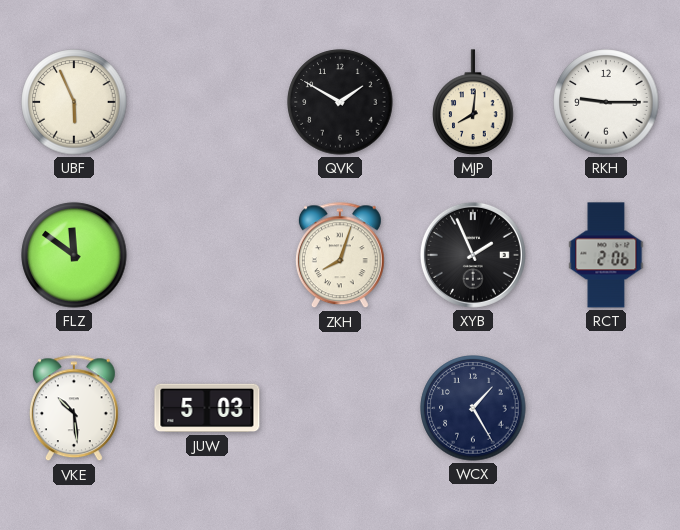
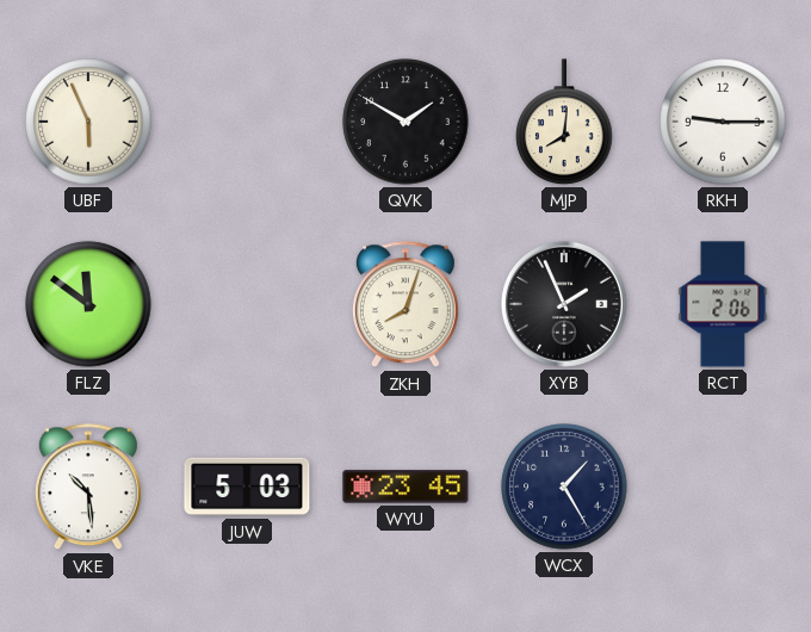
WYU: none -> 23:45
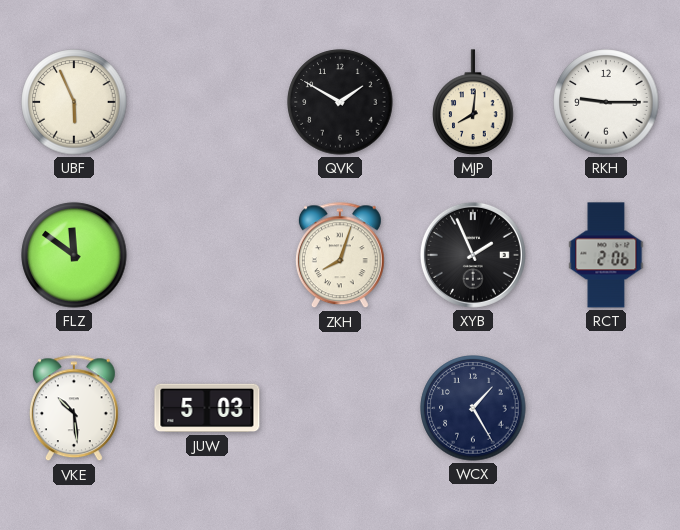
WYU: 23:45 -> none
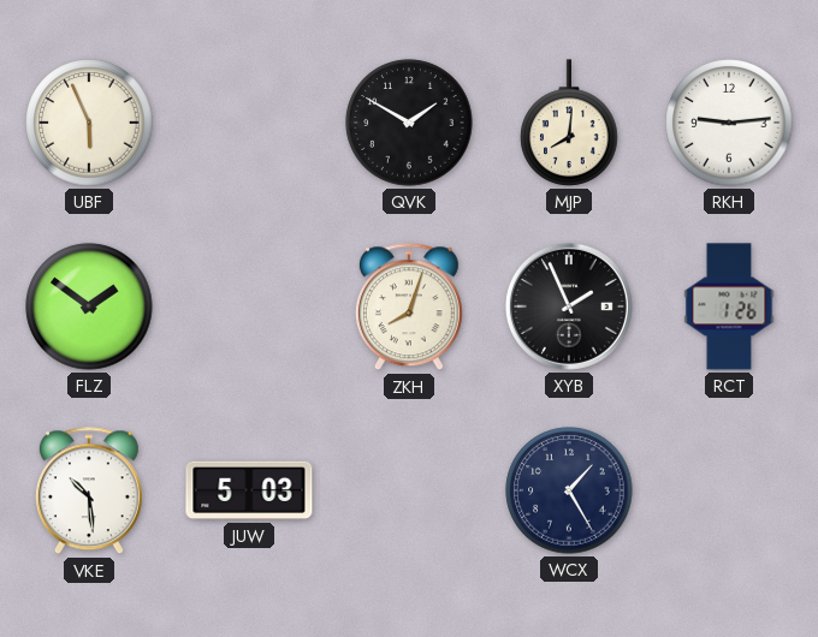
RKH: 9:15 -> 9:14
FLZ: 11:51 -> 1:51
RCT: 2:06 -> 1:26
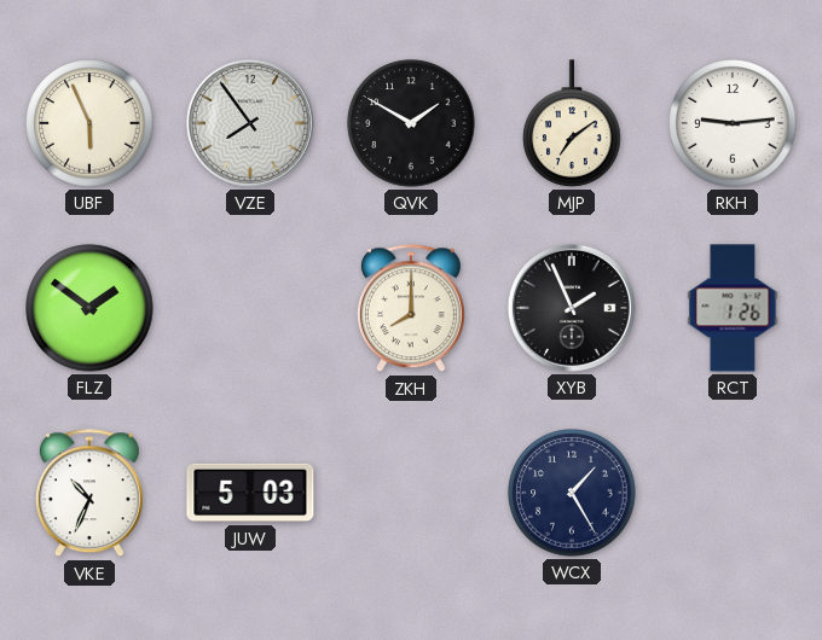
VZE: none -> 7:54
MJP: 8:01 -> 7:09
ZKH: 8:03 -> 8:00
VKE: 10:29 -> 10:34
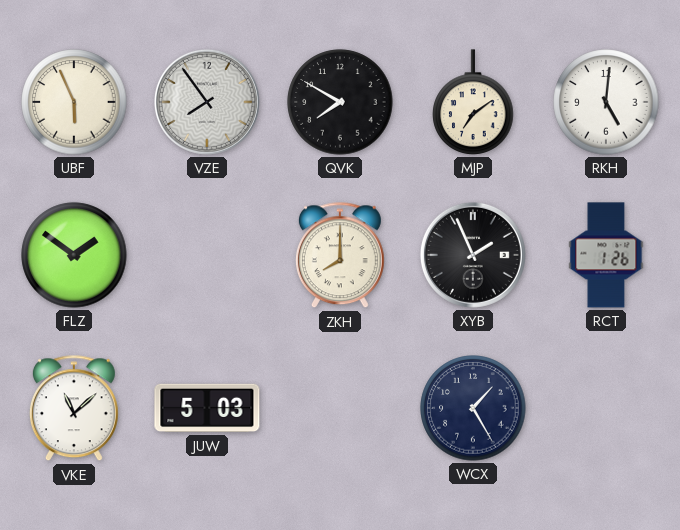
QVK: 1:50 -> 7:50
RKH: 9:14 -> 5:01
VKE: 10:34 -> 11:08
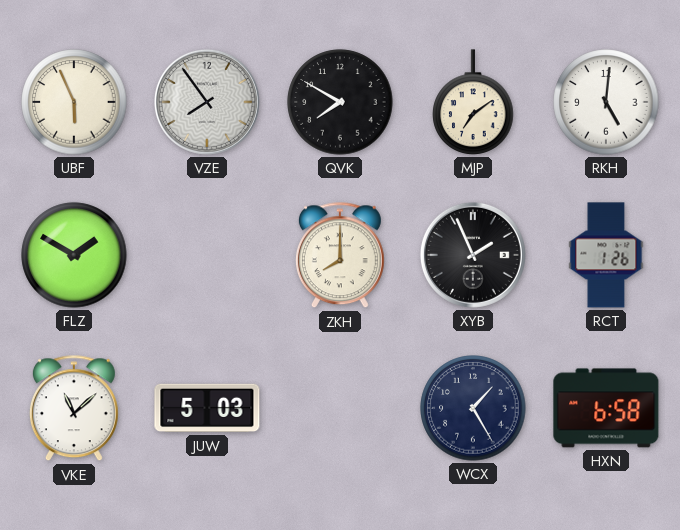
FLZ: 1:51 -> 1:50
HXN: none -> 6:58
